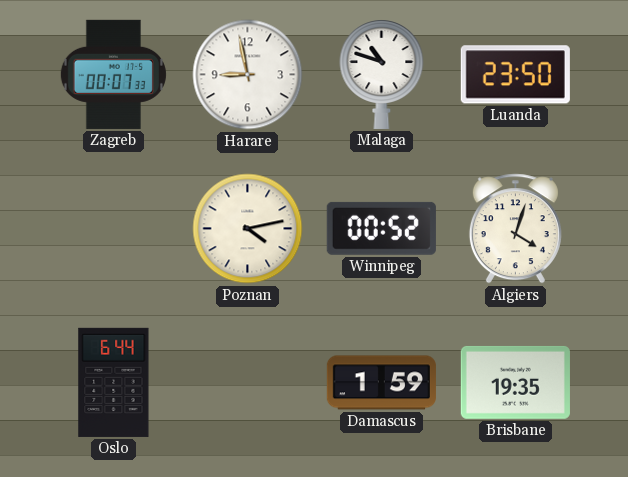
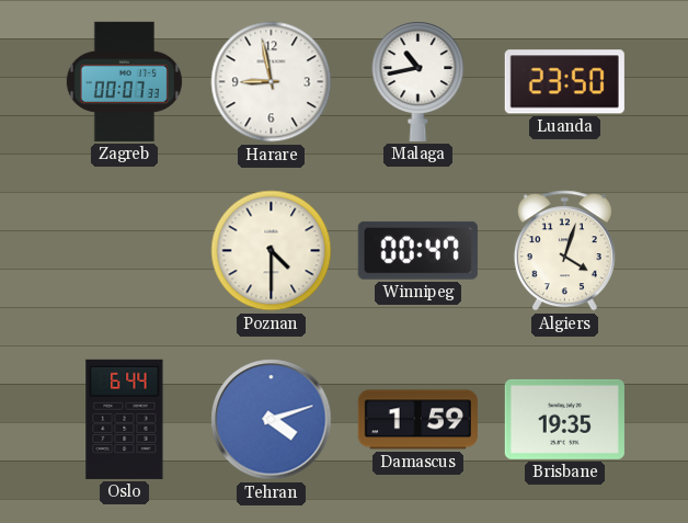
Malaga: 10:48 -> 10:43
Poznan: 4:13 -> 4:30
Winnipeg: 00:52 -> 00:47
Tehran: none -> 4:12
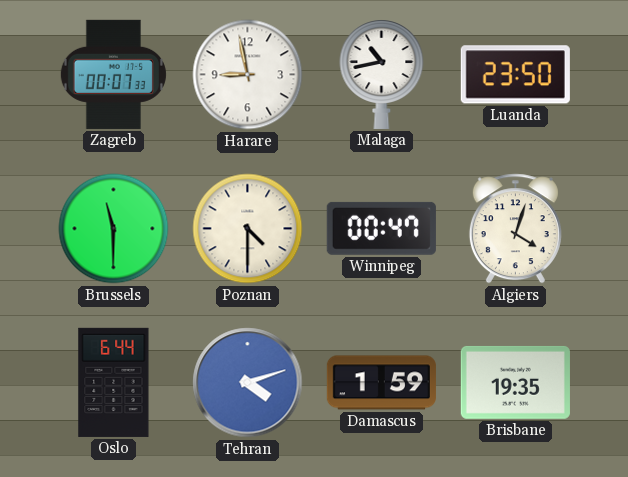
Brussels: none -> 11:30
